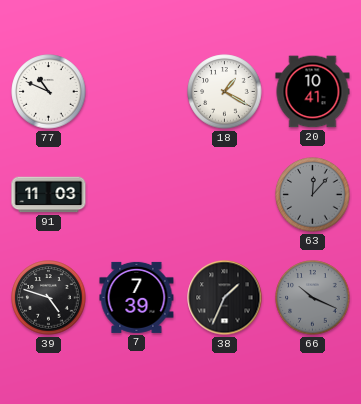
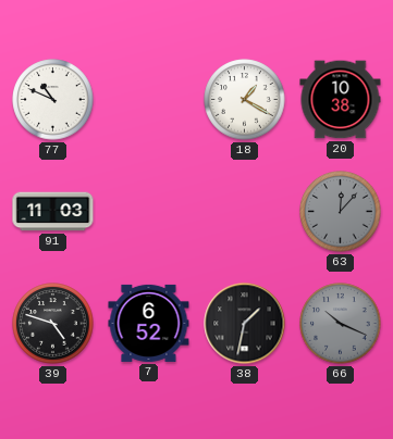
20: 10:41 -> 10:38
7: 7:39 -> 6:52
38: 1:34 -> 1:32
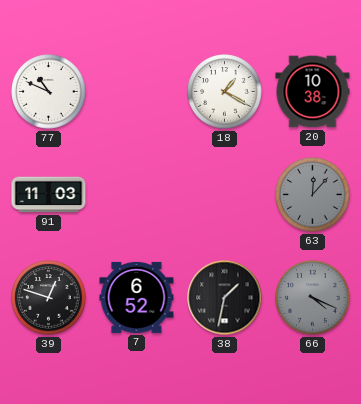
39: 4:48 -> 12:48
66: 10:19 -> 4:19
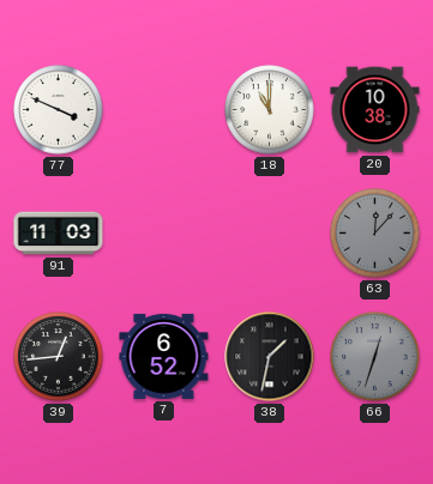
77: 10:49 -> 3:49
18: 1:20 -> 11:00
39: 12:48 -> 12:44
66: 4:19 -> 12:33
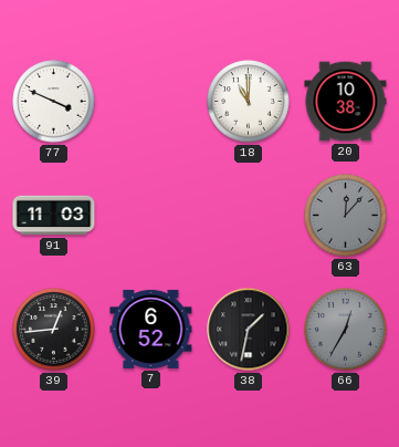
66: 12:33 -> 12:35
